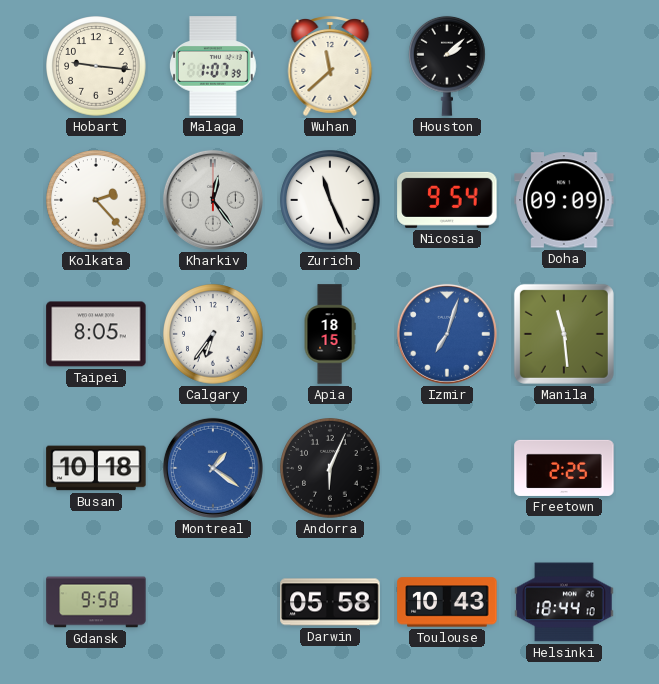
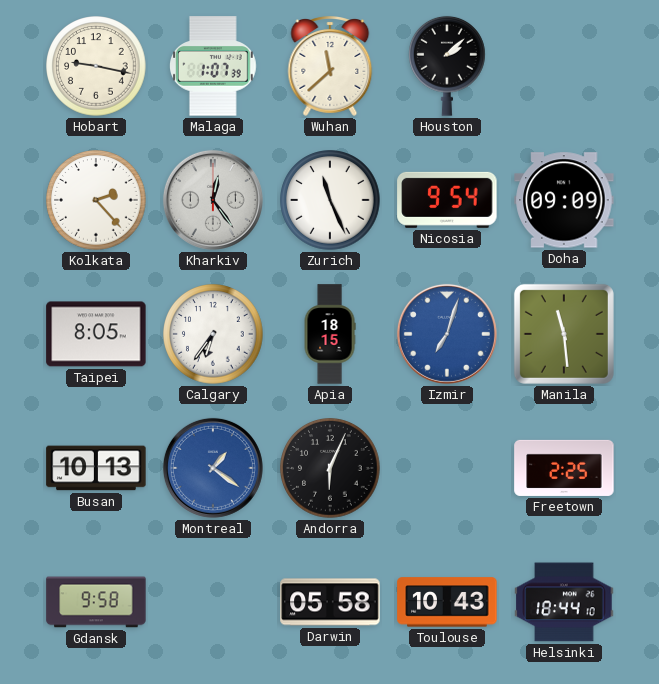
Hobart: 9:16 -> 9:17
Busan: 10:18 -> 10:13
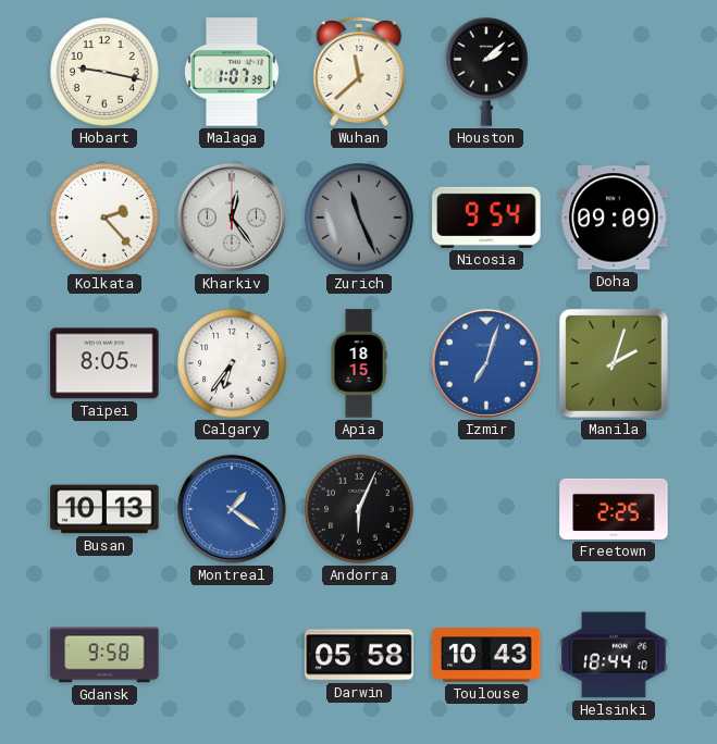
Zurich dial: white -> grey
Manila: 11:29 -> 2:03
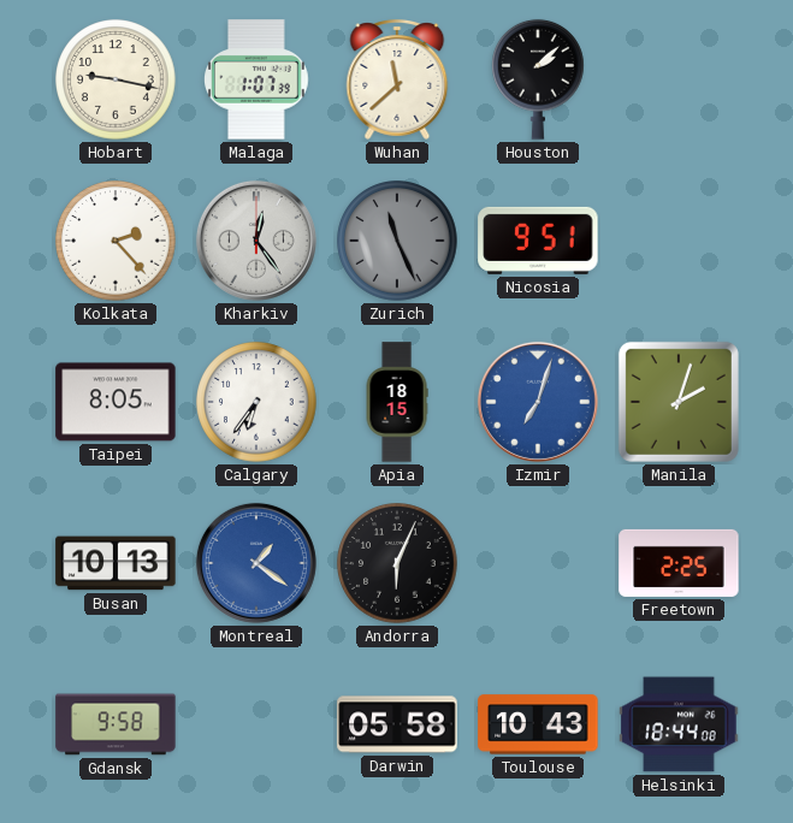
Nicosia: 9:54 -> 9:51
Doha: 09:09 -> none
Helsinki: 18:44:10 -> 18:44:08
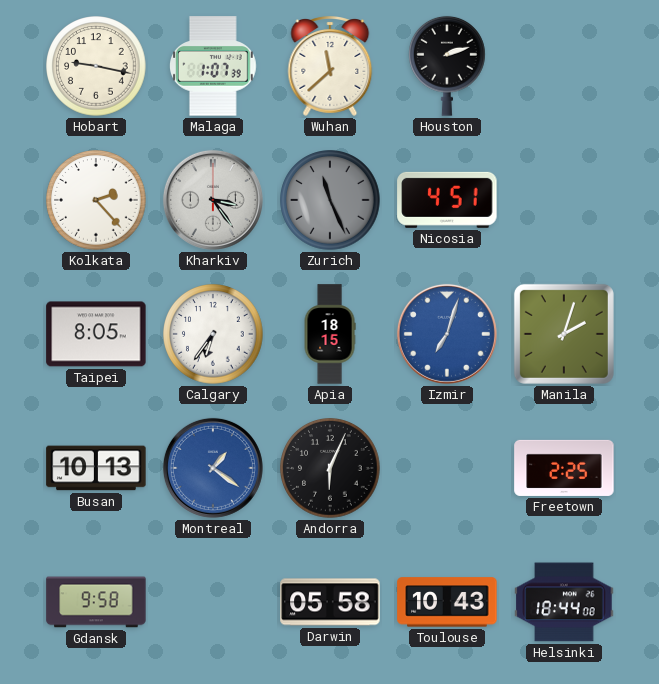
Houston: 2:08 -> 2:12
Kharkiv: 12:24 -> 3:24
Nicosia: 9:51 -> 4:51
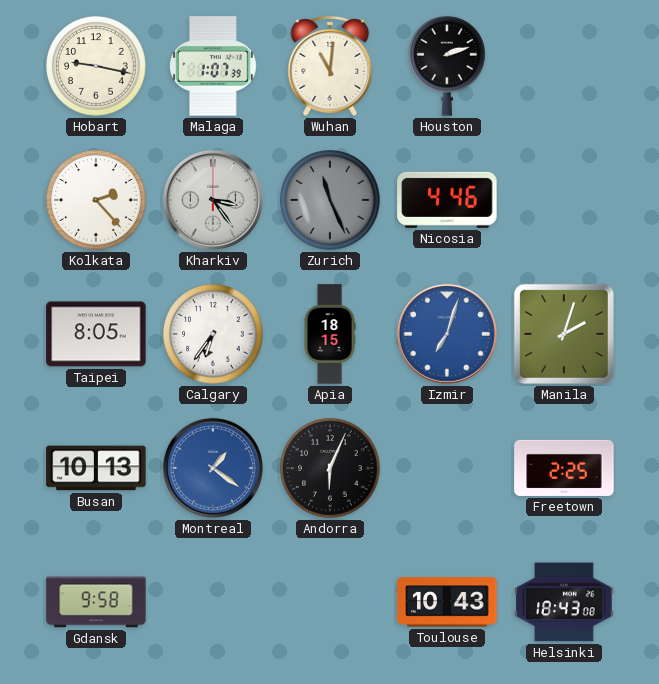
Wuhan: 11:38 -> 11:01
Nicosia: 4:51 -> 4:46
Darwin: 05:58 -> none
Helsinki: 18:44 -> 18:43
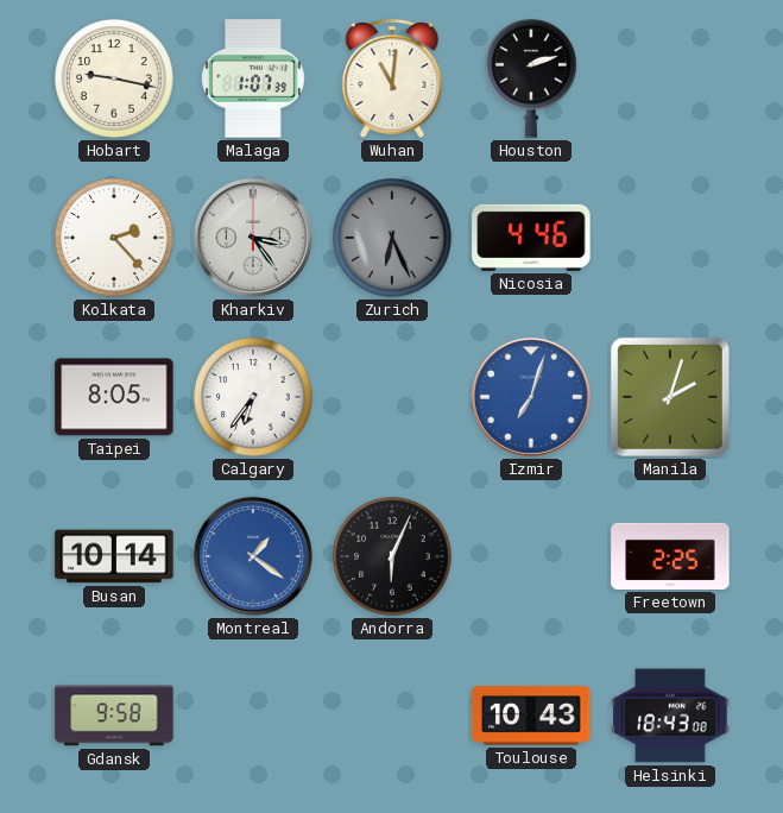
Zurich: 11:26 -> 6:26
Apia: 18:15 -> none
Busan: 10:13 -> 10:14
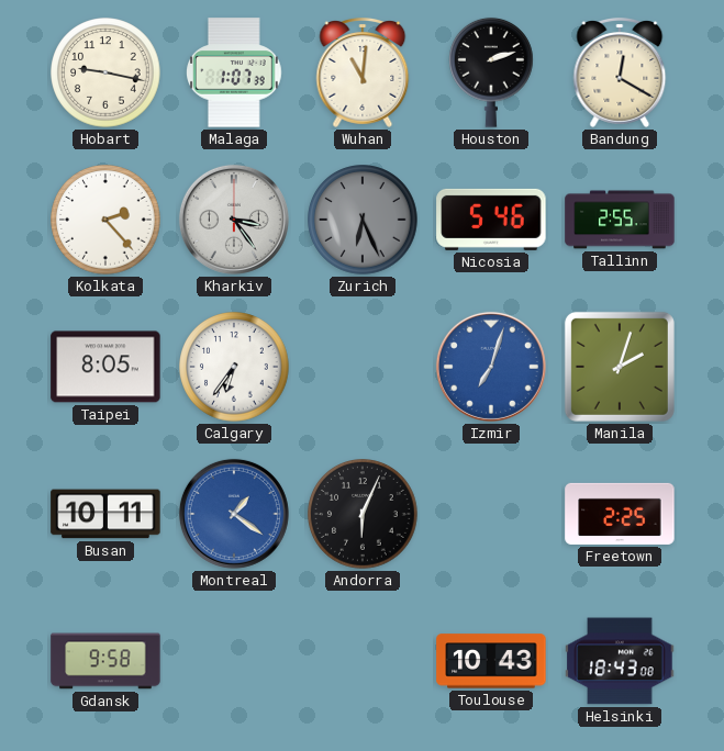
Bandung: none -> 12:20
Nicosia: 4:46 -> 5:46
Tallinn: none -> 2:55
Busan: 10:14 -> 10:11
